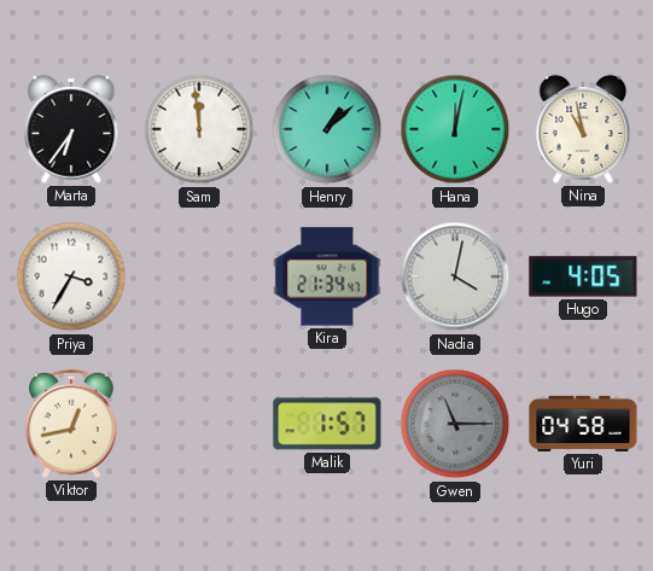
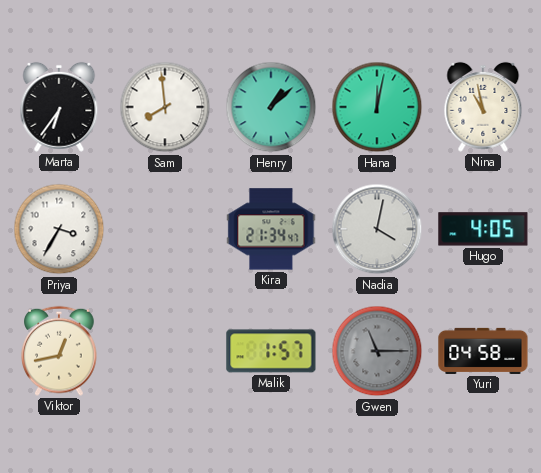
Sam: 11:59 -> 7:59
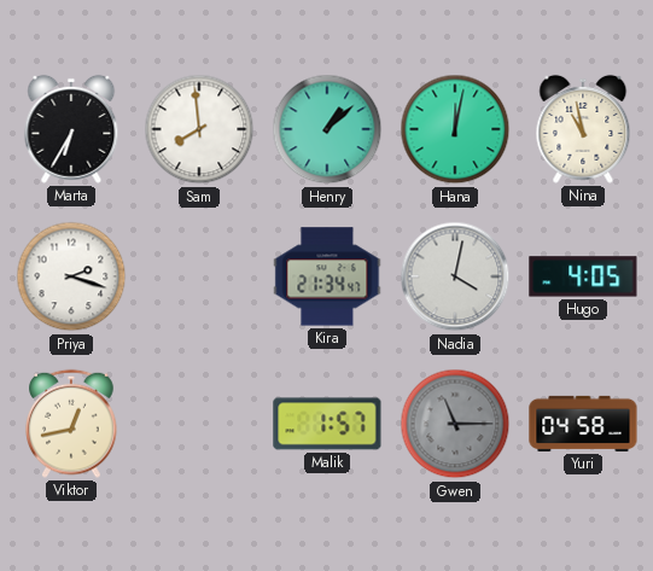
Marta: 6:36 -> 6:35
Priya: 3:35 -> 2:18
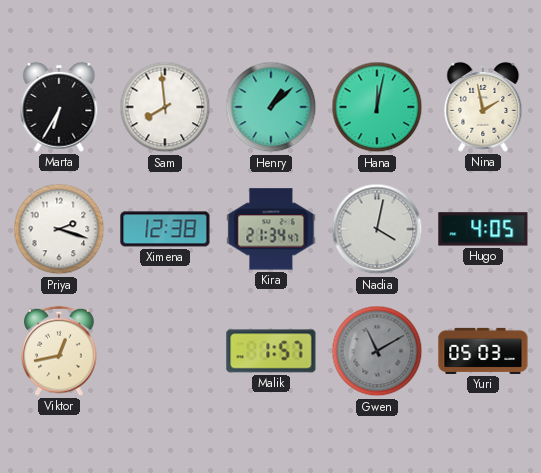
Nina: 10:58 -> 1:58
Ximena: none -> 12:38
Gwen: 11:15 -> 11:10
Yuri: 04:58 -> 05:03
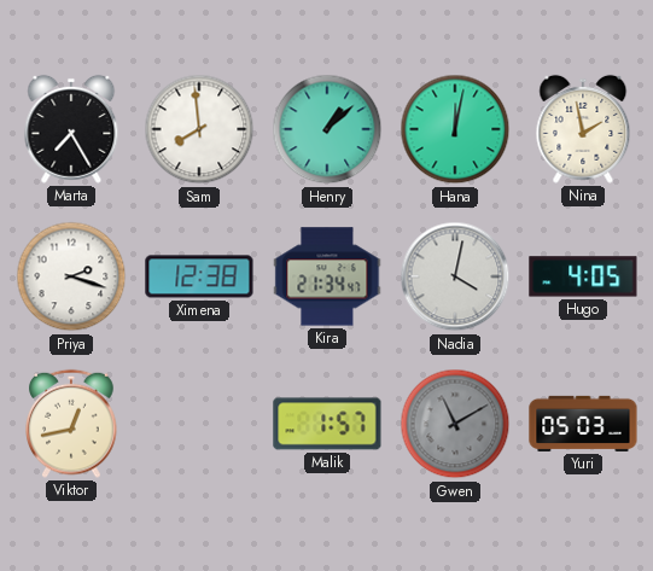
Marta: 6:35 -> 7:25
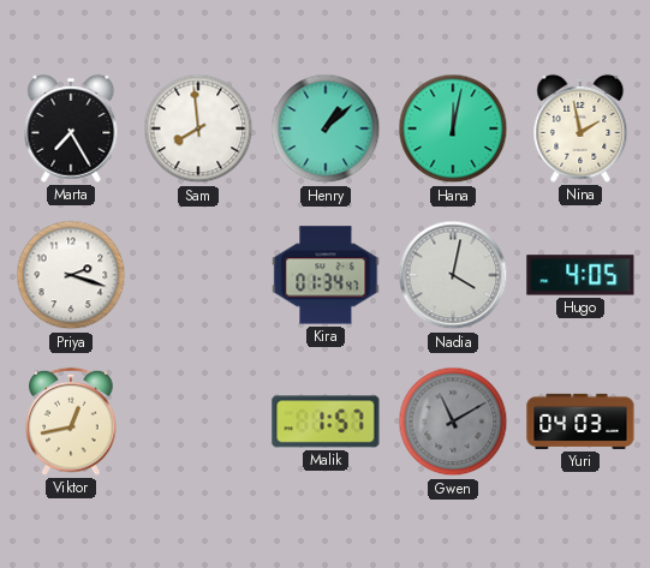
Ximena: 12:38 -> none
Kira: 21:34 -> 01:34
Yuri: 05:03 -> 04:03
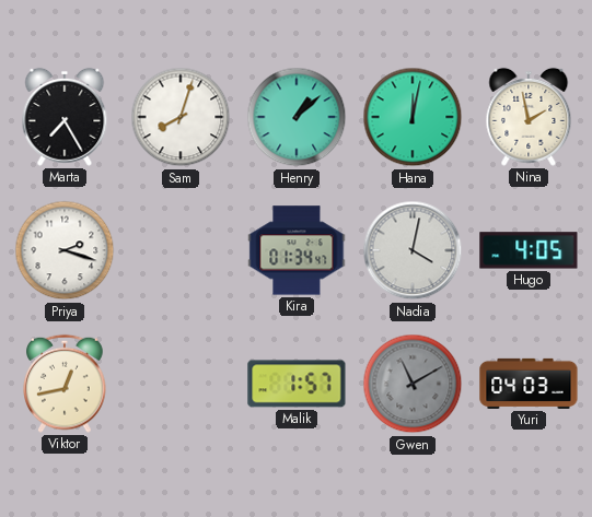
Sam: 7:59 -> 8:03
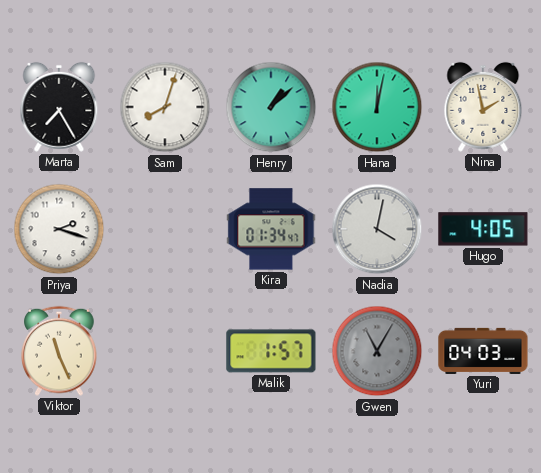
Viktor: 12:43 -> 11:26
Gwen: 11:10 -> 11:05
